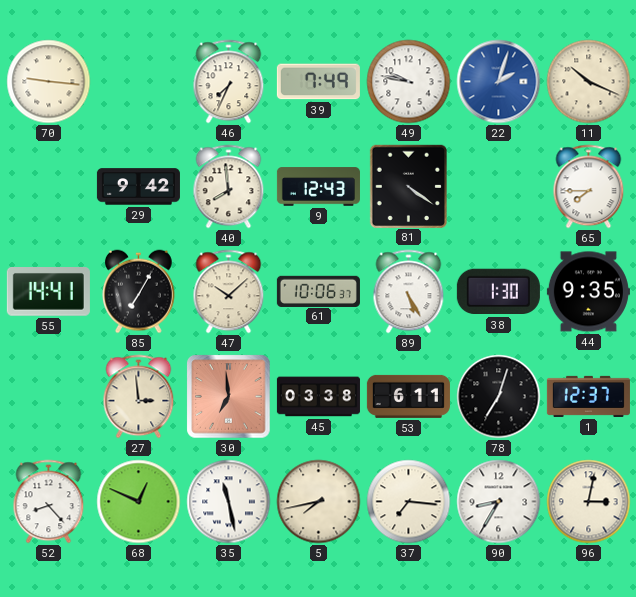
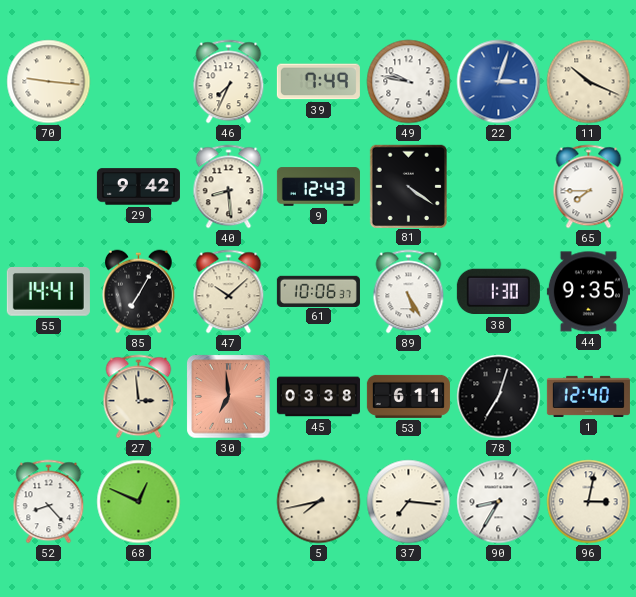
22: 2:03 -> 3:03
40: 7:59 -> 8:29
1: 12:37 -> 12:40
35: 11:28 -> none
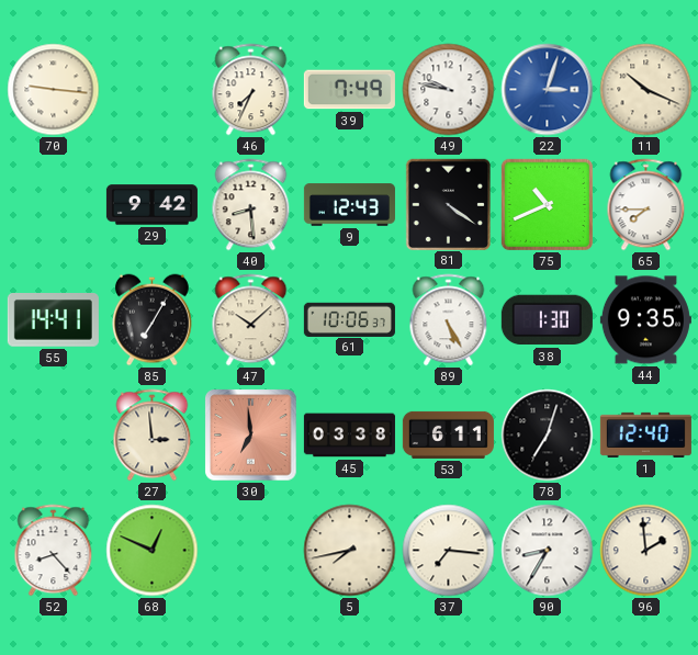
75: none -> 10:41
96: 3:02 -> 1:59
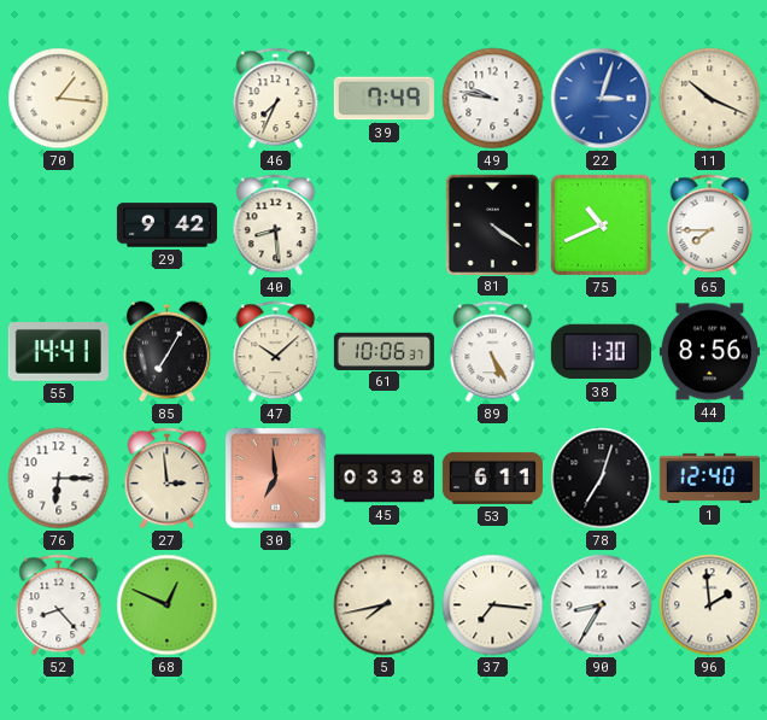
70: 9:16 -> 1:16
9: 12:43 -> none
44: 9:35 -> 8:56
76: none -> 6:15
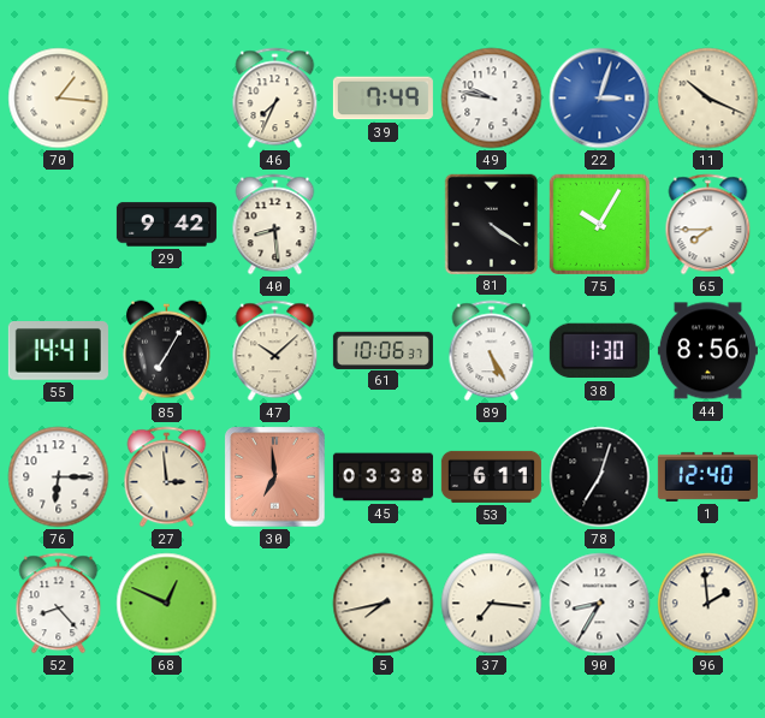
75: 10:41 -> 10:05
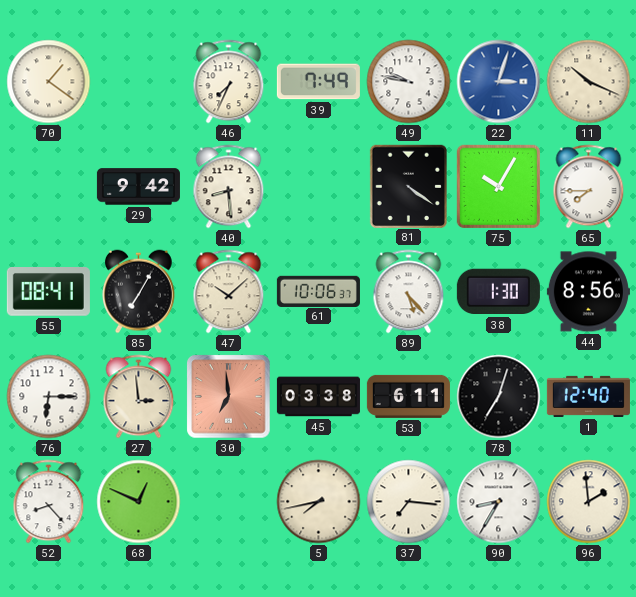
70: 1:16 -> 1:21
55: 14:41 -> 08:41
89: 5:25 -> 5:23
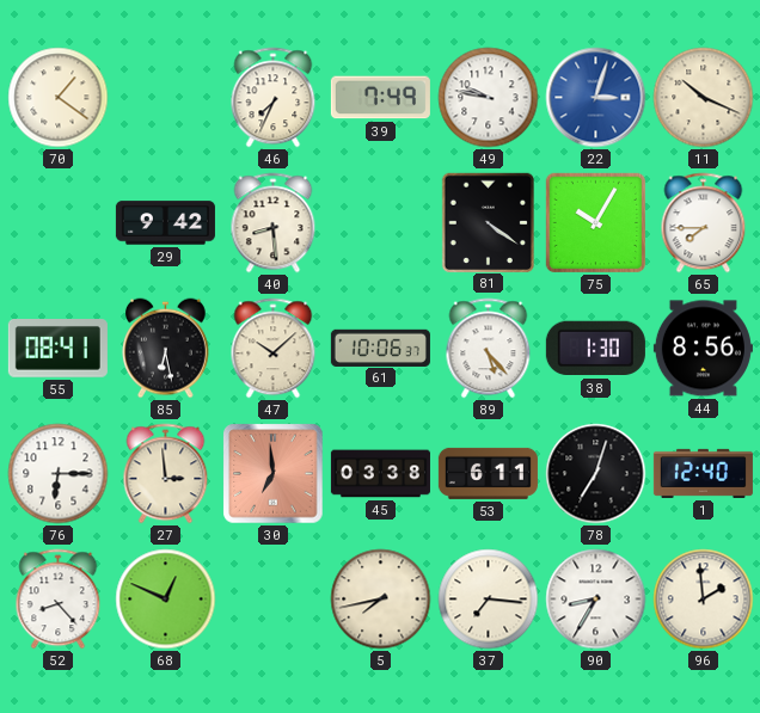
85: 7:05 -> 6:28
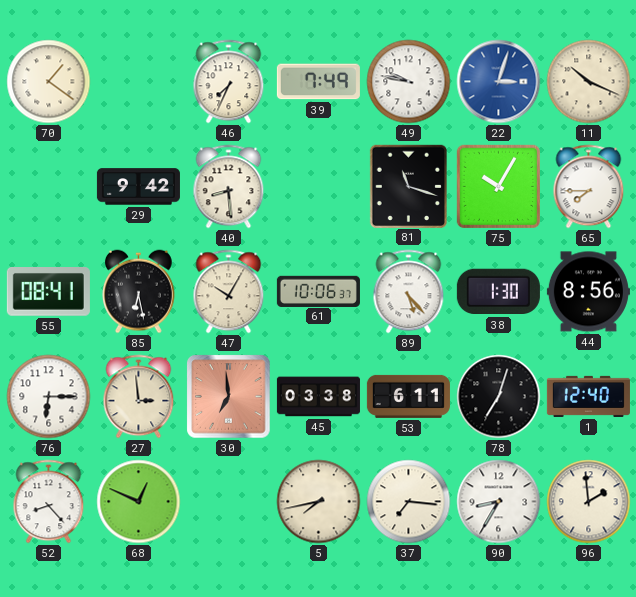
81: 4:21 -> 11:18
47: 10:08 -> 10:05
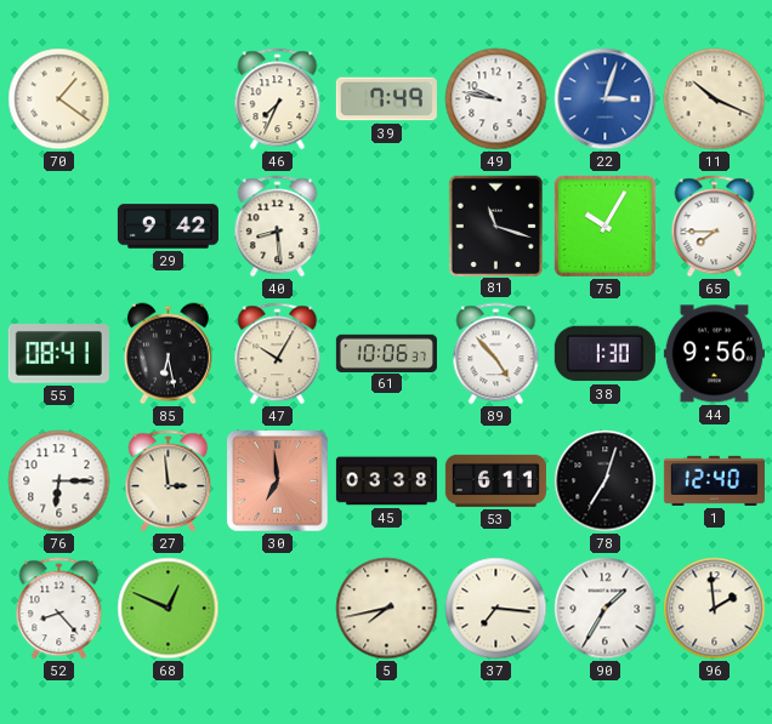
89: 5:23 -> 4:53
44: 8:56 -> 9:56
90: 8:35 -> 1:35
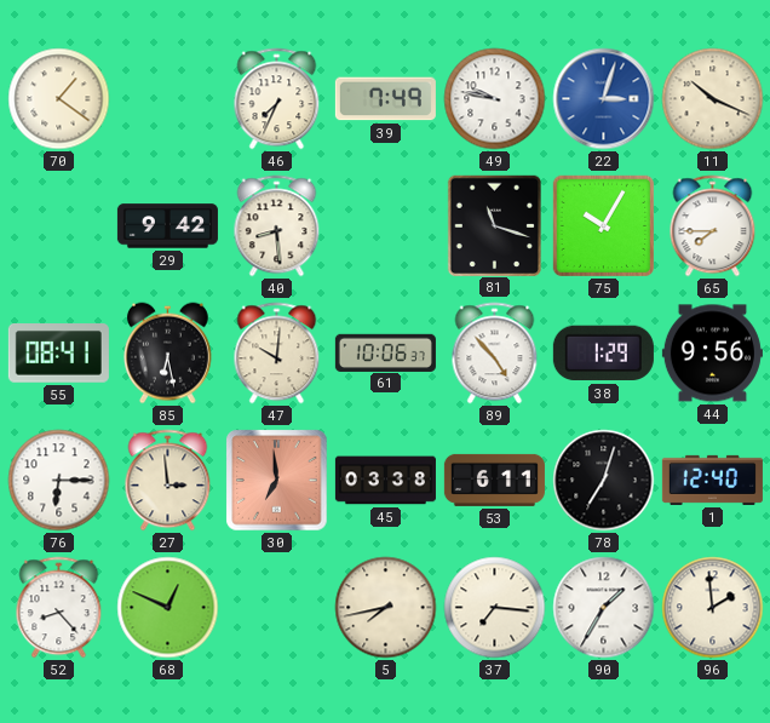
47: 10:05 -> 10:01
38: 1:30 -> 1:29
